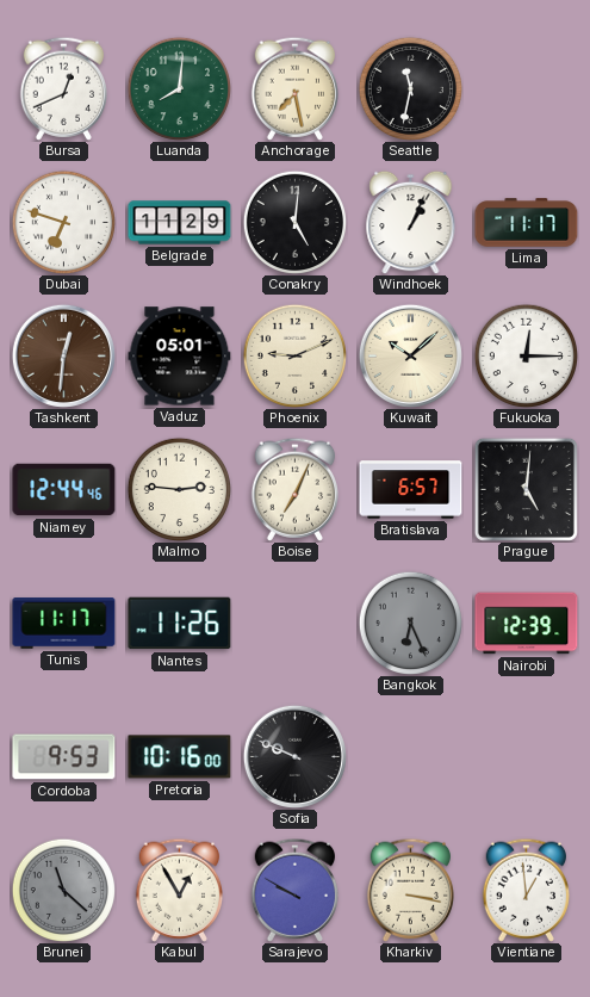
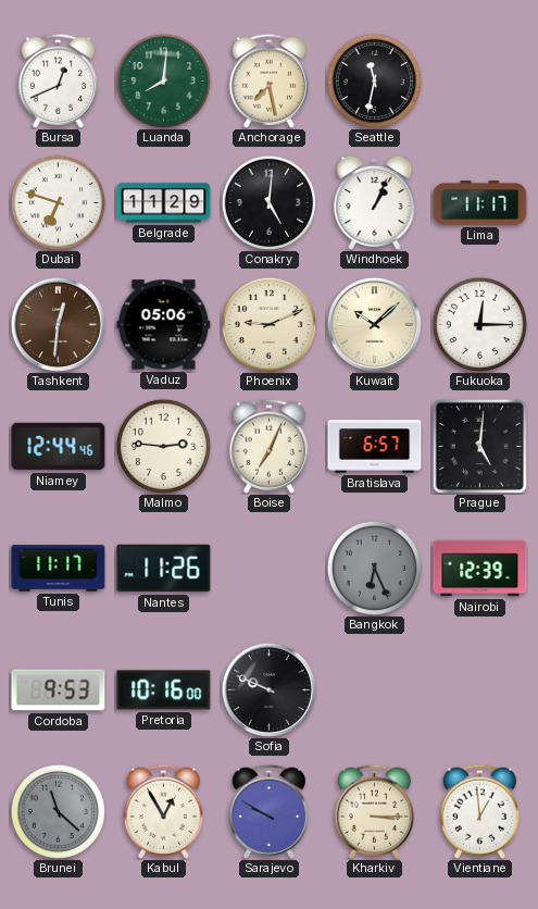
Vaduz: 05:01 -> 05:06
Kharkiv: 3:17 -> 3:15
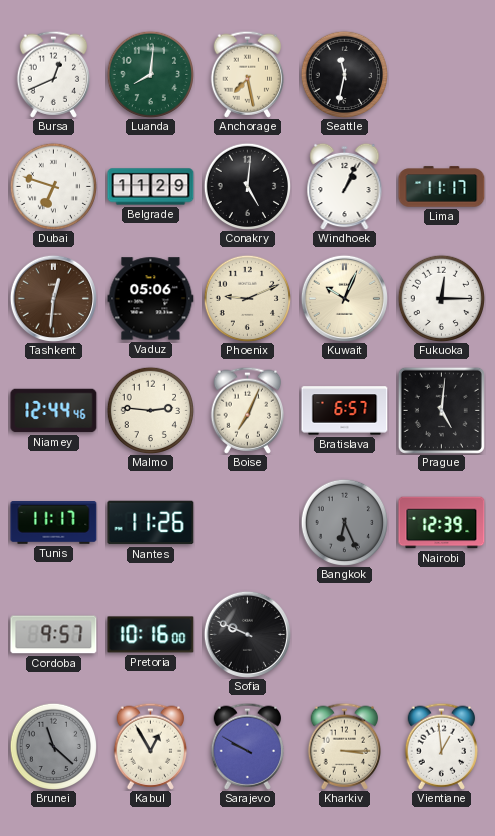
Kuwait: 10:08 -> 10:04
Cordoba: 9:53 -> 9:57
